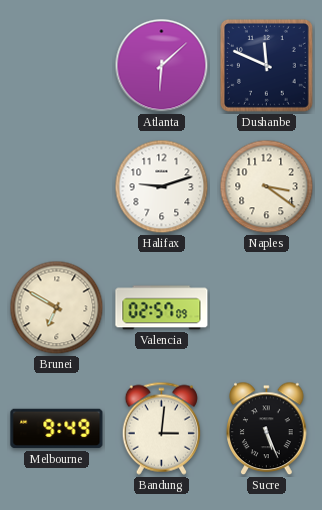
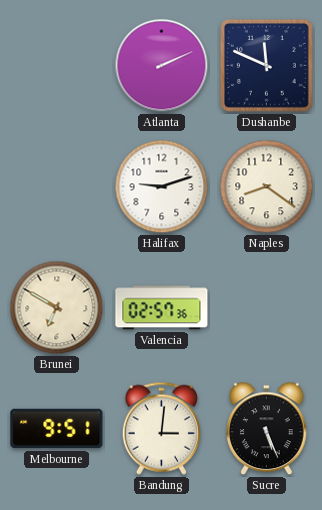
Atlanta: 6:08 -> 2:11
Naples: 3:21 -> 8:21
Valencia: 02:57:09 -> 02:57:36
Melbourne: 9:49 -> 9:51
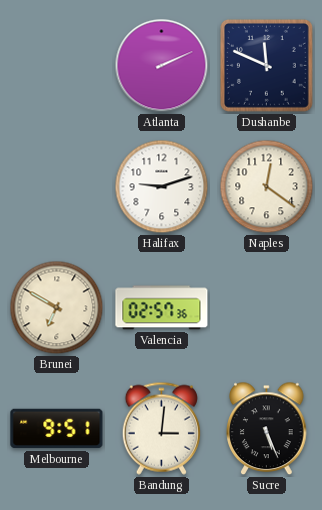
Naples: 8:21 -> 12:21
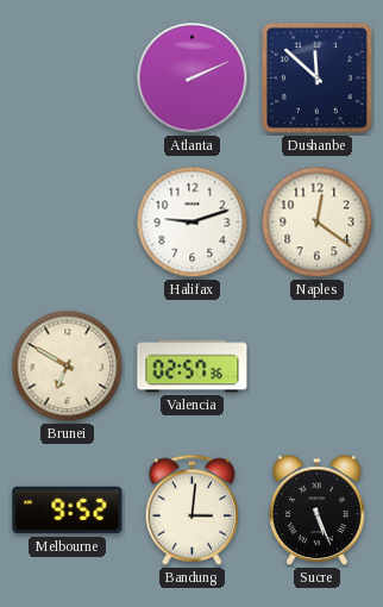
Dushanbe: 11:49 -> 11:52
Melbourne: 9:51 -> 9:52
